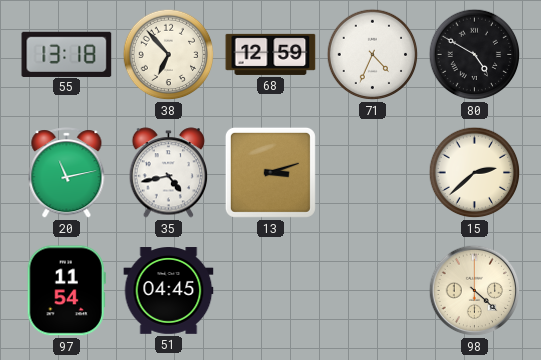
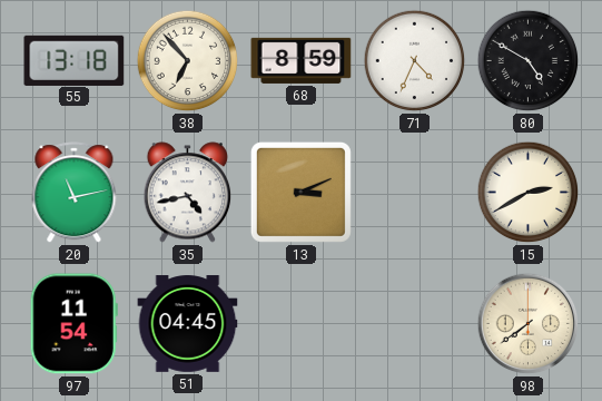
68: 12:59 -> 8:59
13: 3:12 -> 3:11
15: 2:38 -> 2:40
98: 4:22 -> 7:39
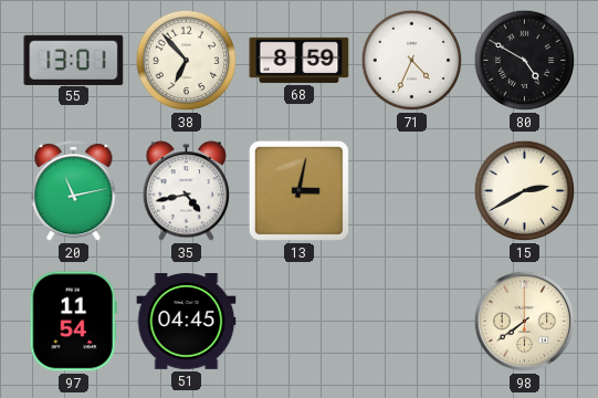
55: 13:18 -> 13:01
13: 3:11 -> 3:02
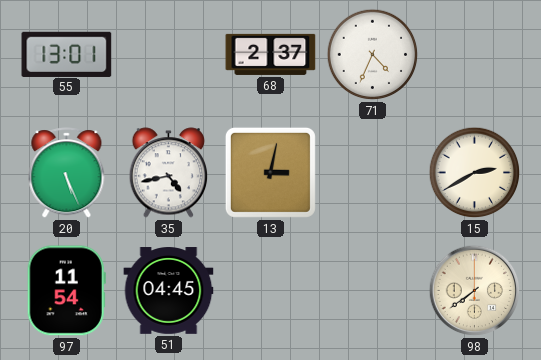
38: 6:53 -> none
68: 8:59 -> 2:37
80: 4:50 -> none
20: 11:13 -> 5:26
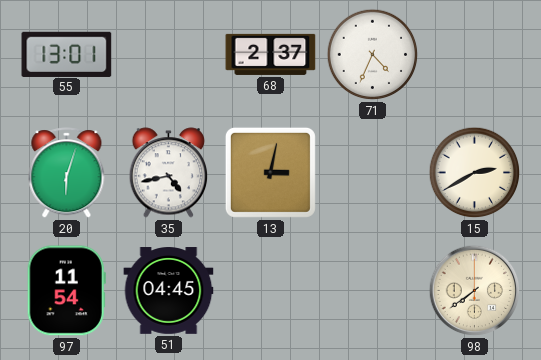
20: 5:26 -> 6:03
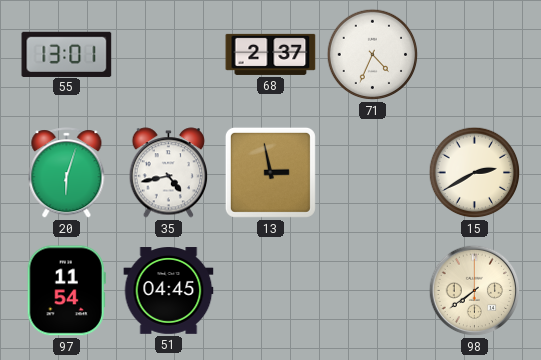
13: 3:02 -> 2:58
